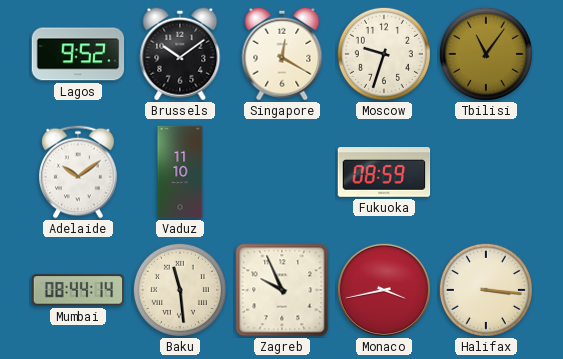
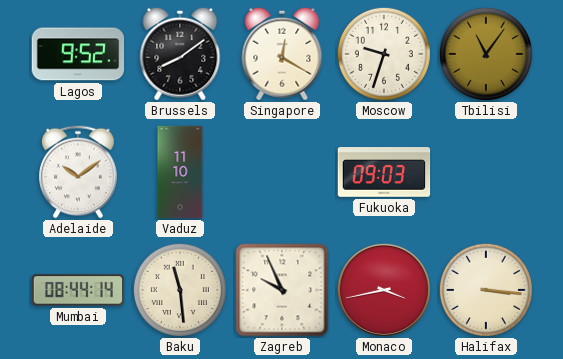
Brussels: 10:09 -> 8:09
Fukuoka: 08:59 -> 09:03
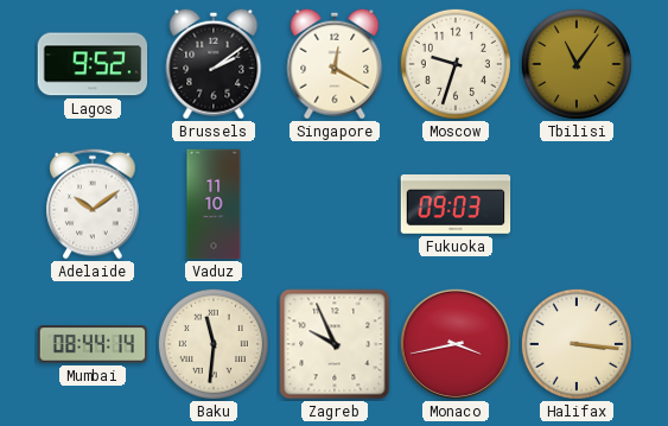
Brussels: 8:09 -> 2:09
Baku: 11:29 -> 11:31
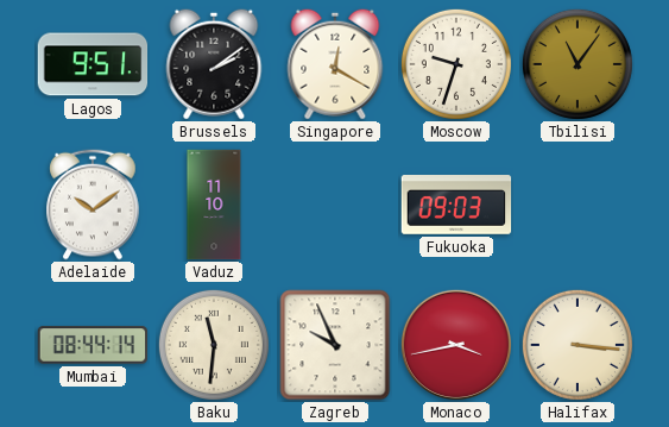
Lagos: 9:52 -> 9:51
